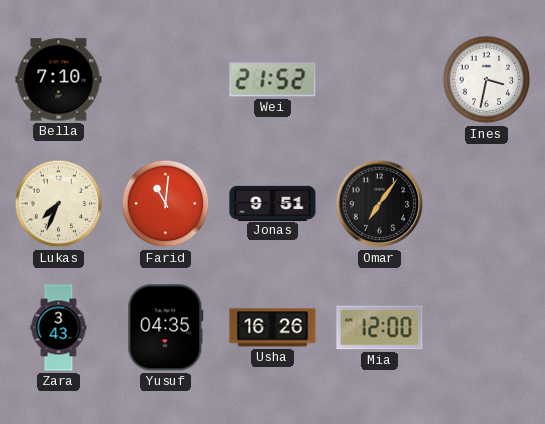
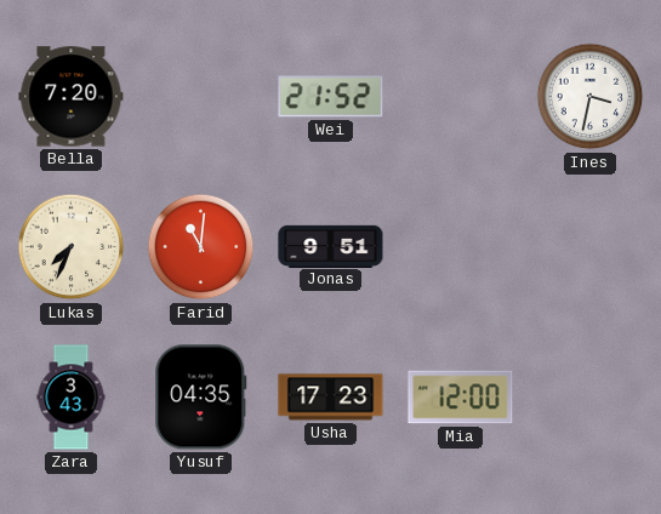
Bella: 7:10 -> 7:20
Omar: 7:06 -> none
Usha: 16:26 -> 17:23
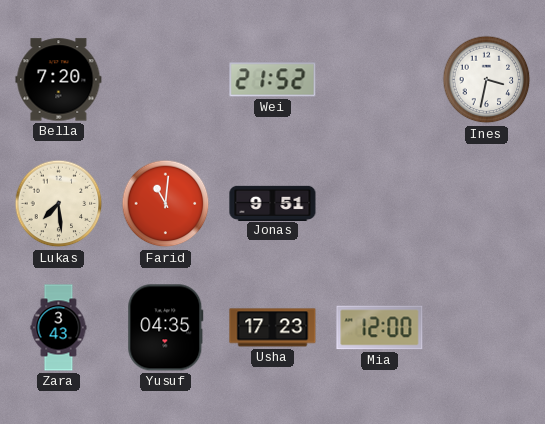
Lukas: 7:34 -> 7:29
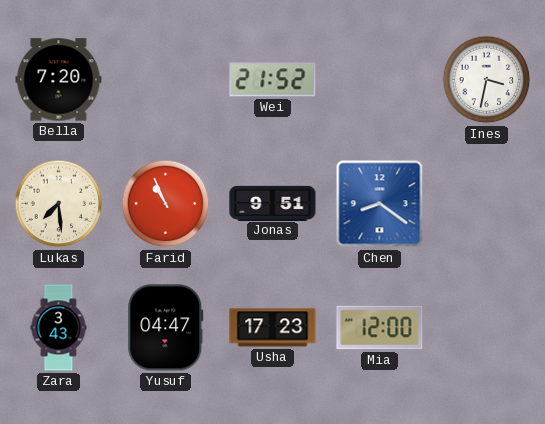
Farid: 11:01 -> 10:56
Chen: none -> 8:21
Yusuf: 04:35 -> 04:47
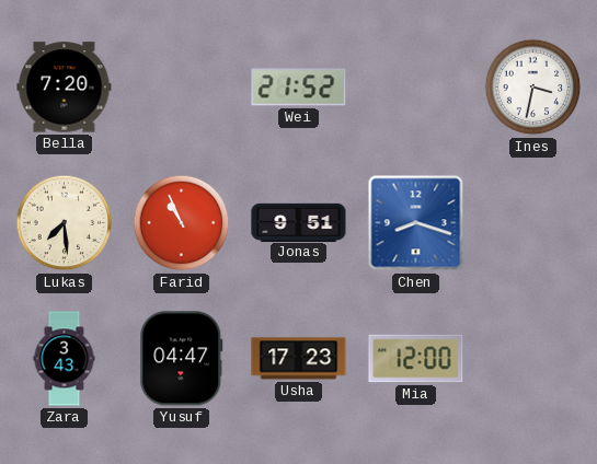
Chen: 8:21 -> 8:18
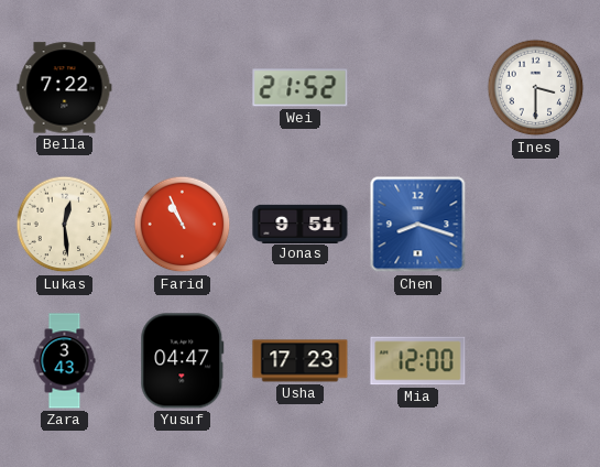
Bella: 7:20 -> 7:22
Ines: 3:32 -> 3:30
Lukas: 7:29 -> 12:29
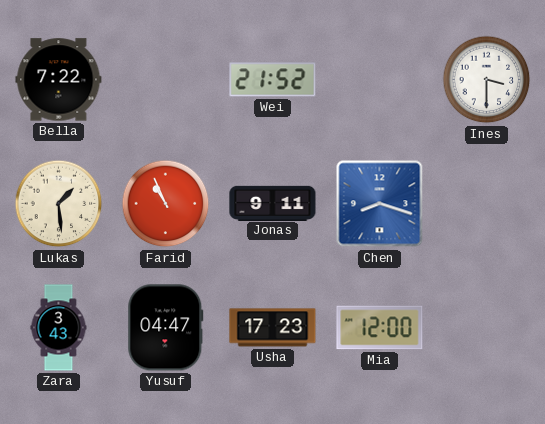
Lukas: 12:29 -> 1:29
Jonas: 9:51 -> 9:11
